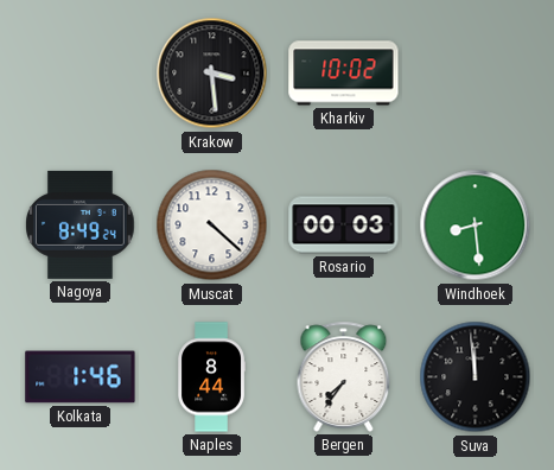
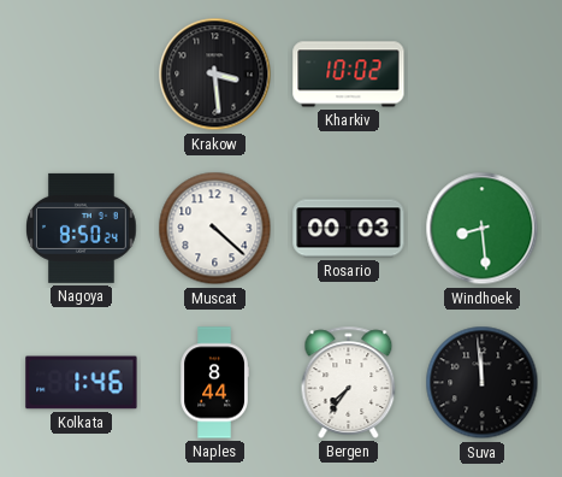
Nagoya: 8:49 -> 8:50
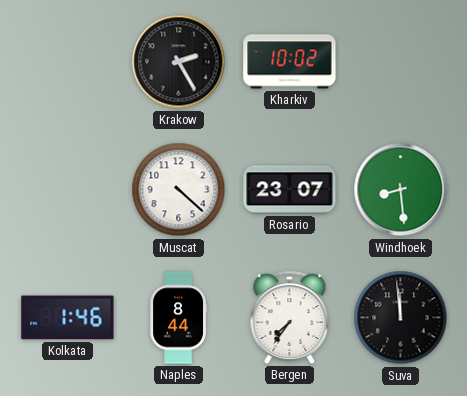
Krakow: 3:29 -> 2:25
Nagoya: 8:50 -> none
Rosario: 00:03 -> 23:07
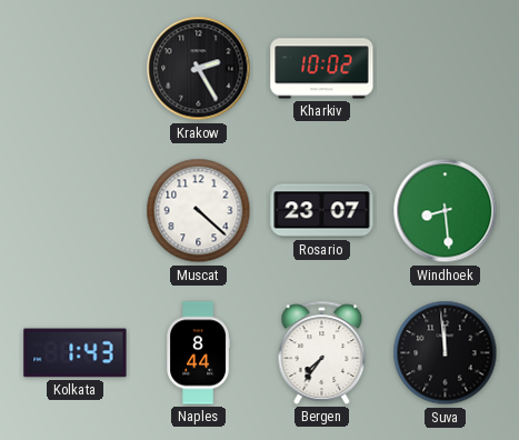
Kolkata: 1:46 -> 1:43
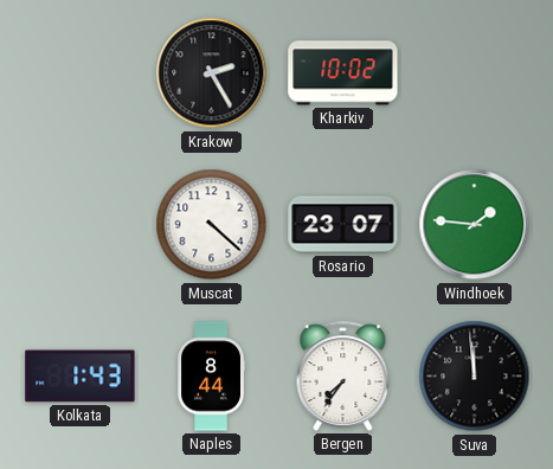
Windhoek: 8:29 -> 1:46
